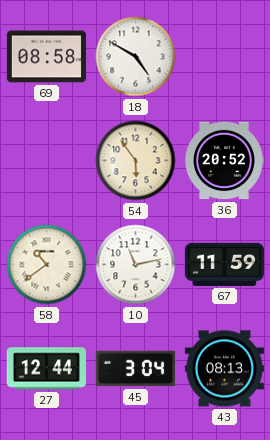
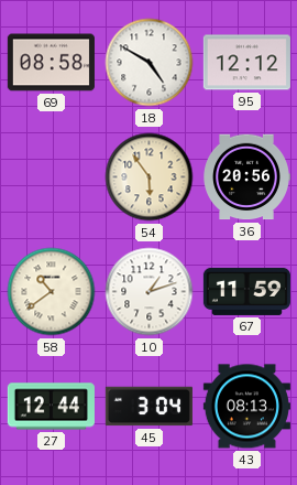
95: none -> 12:12
36: 20:52 -> 20:56
10: 11:13 -> 1:12
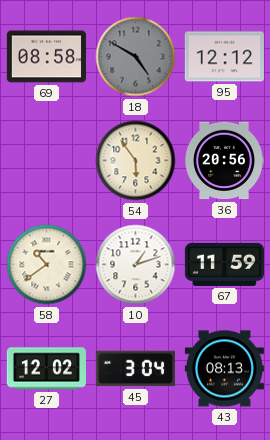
18 dial: white -> grey
27: 12:44 -> 12:02
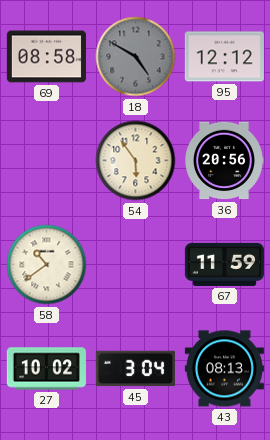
10: 1:12 -> none
27: 12:02 -> 10:02
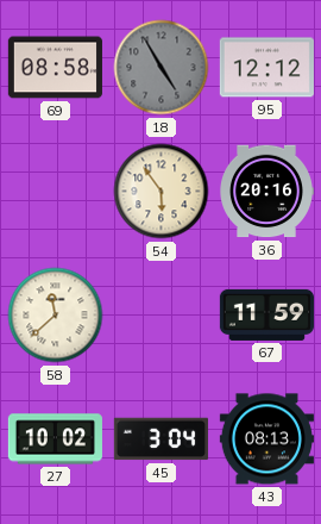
18: 4:50 -> 4:55
36: 20:56 -> 20:16
58: 10:39 -> 11:38
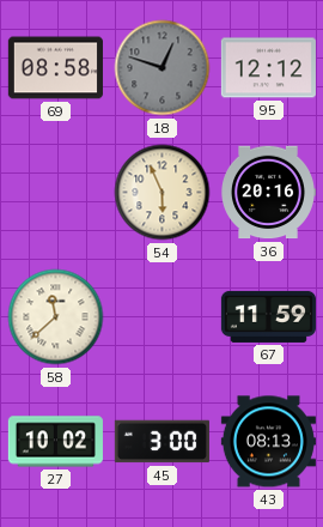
18: 4:55 -> 12:48
54: 5:54 -> 5:56
45: 3:04 -> 3:00
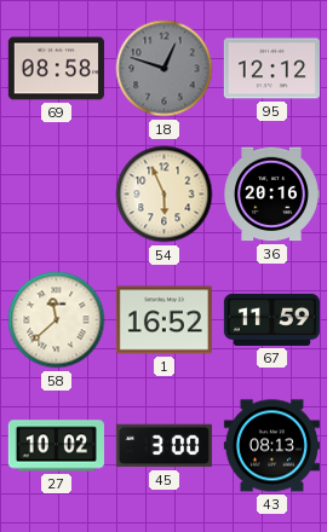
1: none -> 16:52
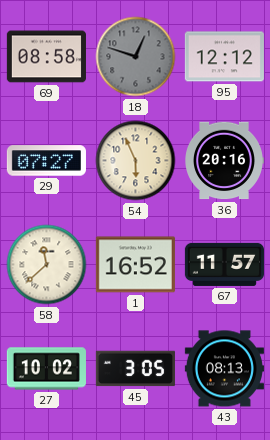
29: none -> 07:27
67: 11:59 -> 11:57
45: 3:00 -> 3:05
